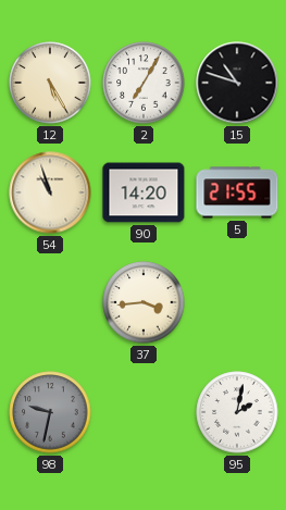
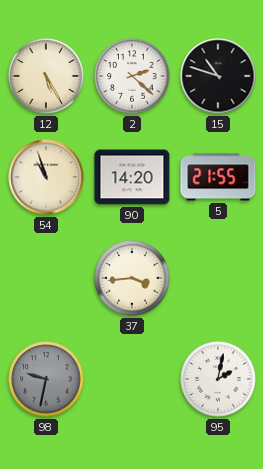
2: 7:05 -> 2:22
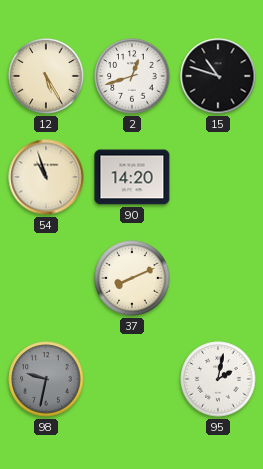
2: 2:22 -> 12:42
5: 21:55 -> none
37: 3:44 -> 8:11
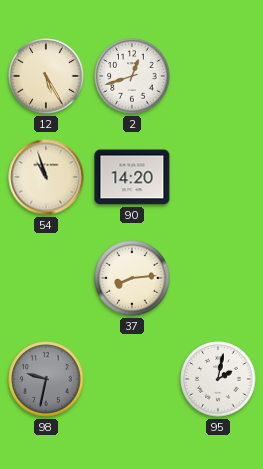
15: 10:48 -> none
37: 8:11 -> 8:14
